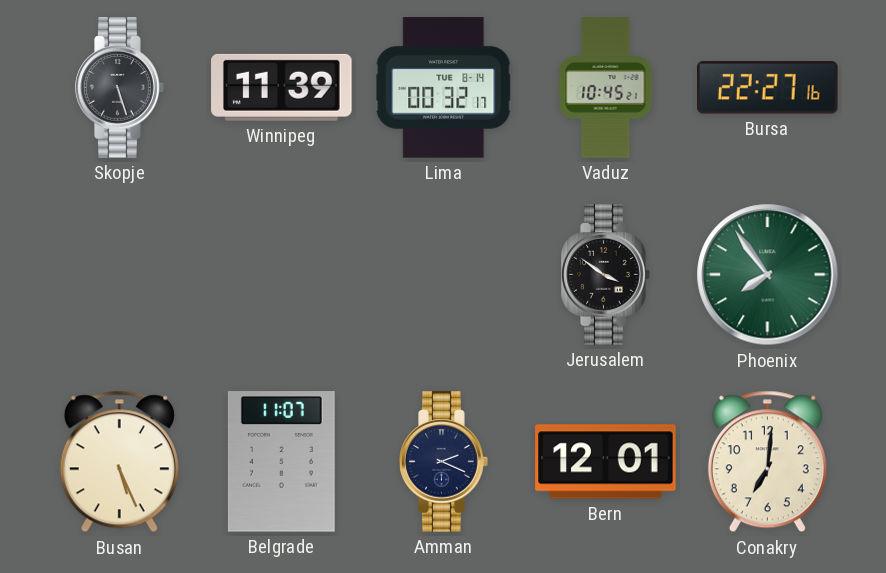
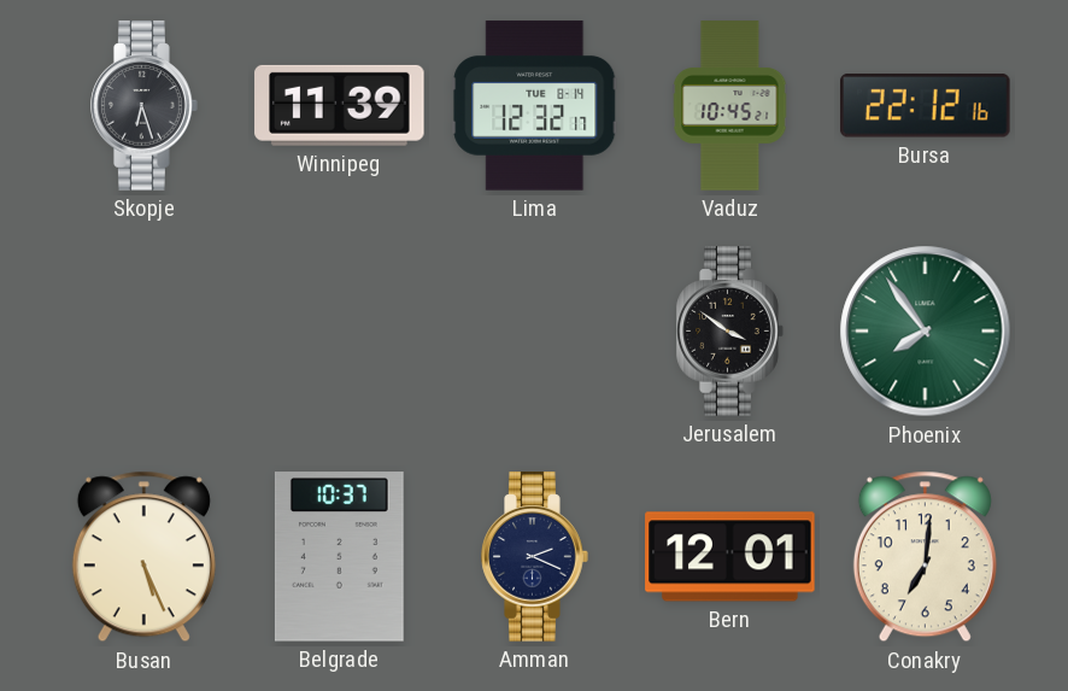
Skopje: 5:27 -> 6:27
Lima: 00:32 -> 12:32
Bursa: 22:27 -> 22:12
Belgrade: 11:07 -> 10:37
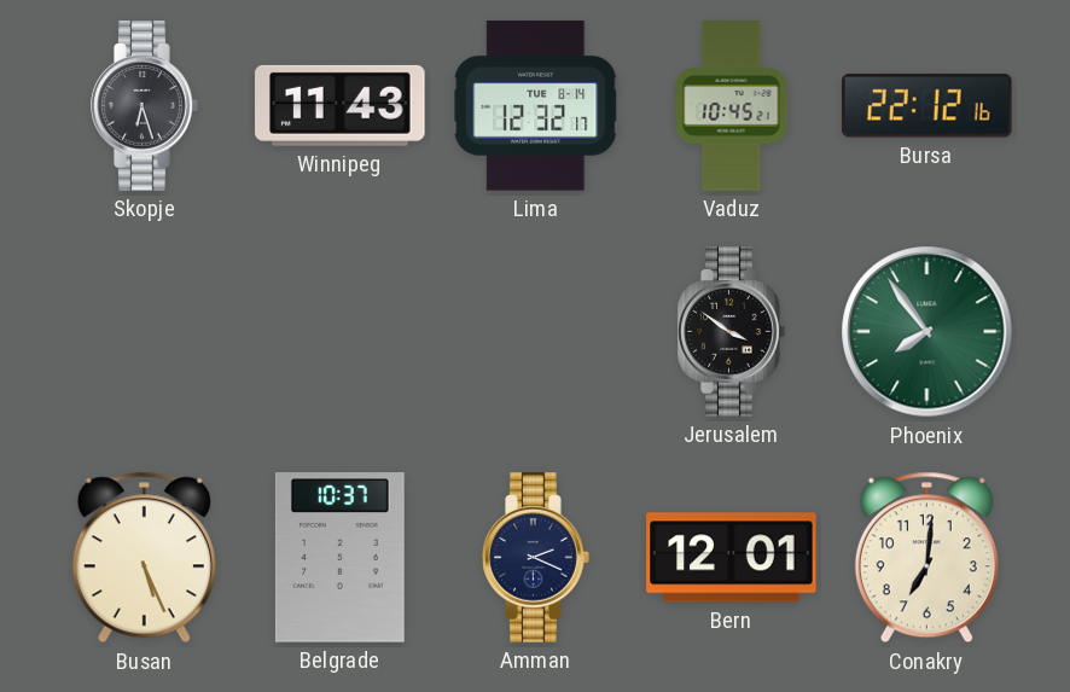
Winnipeg: 11:39 -> 11:43
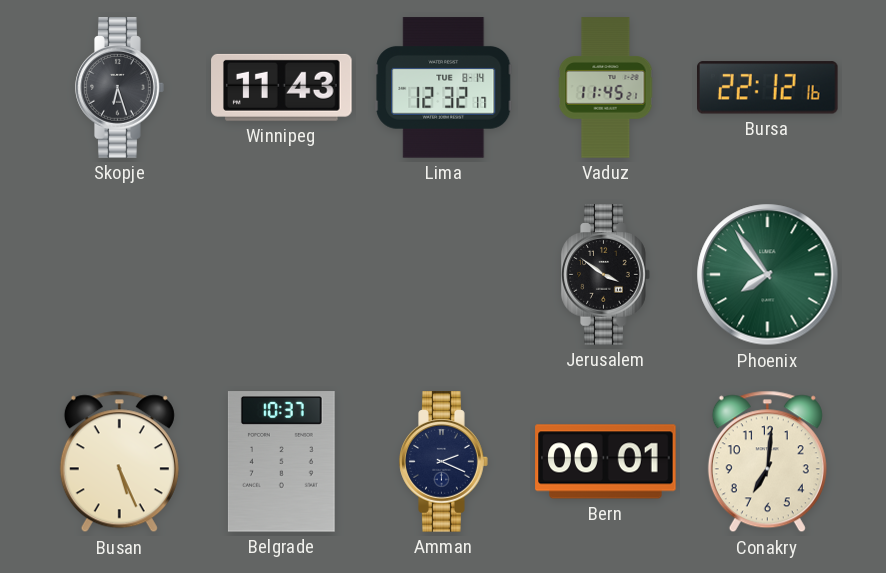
Vaduz: 10:45 -> 11:45
Bern: 12:01 -> 00:01
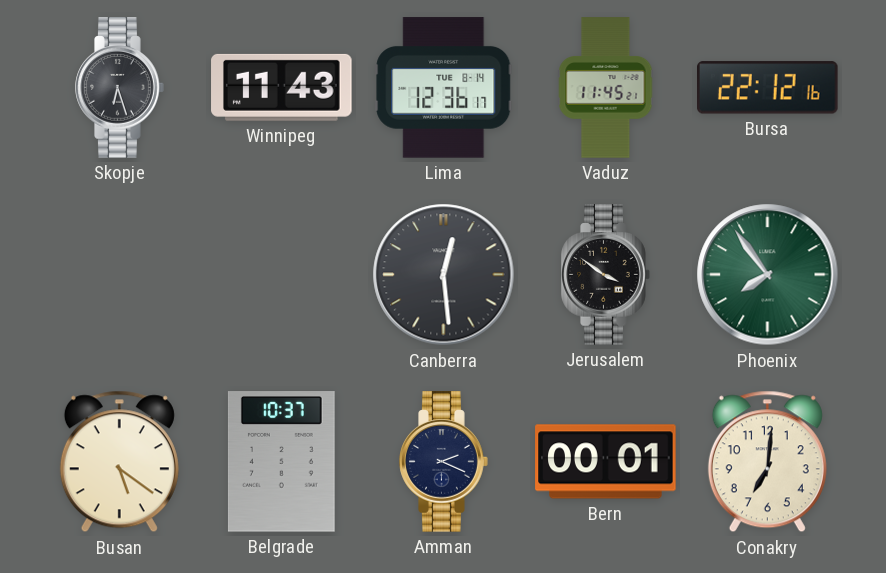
Lima: 12:32 -> 12:36
Canberra: none -> 12:29
Busan: 5:26 -> 5:21
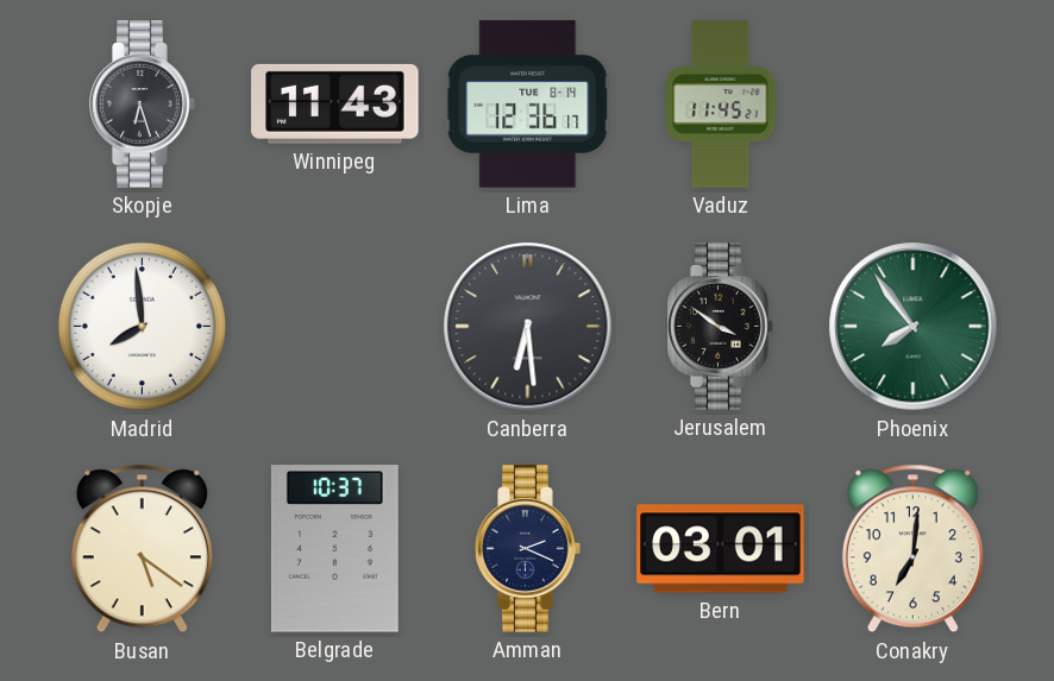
Bursa: 22:12 -> none
Madrid: none -> 7:59
Canberra: 12:29 -> 6:29
Bern: 00:01 -> 03:01
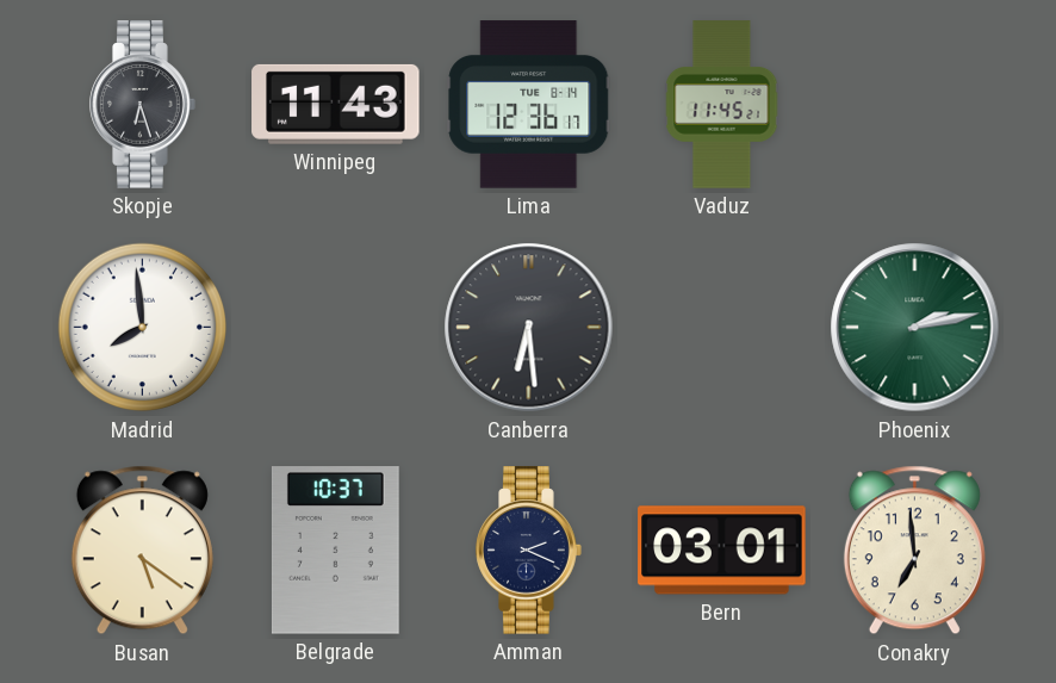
Jerusalem: 3:51 -> none
Phoenix: 7:54 -> 2:13
Conakry: 7:01 -> 6:59
